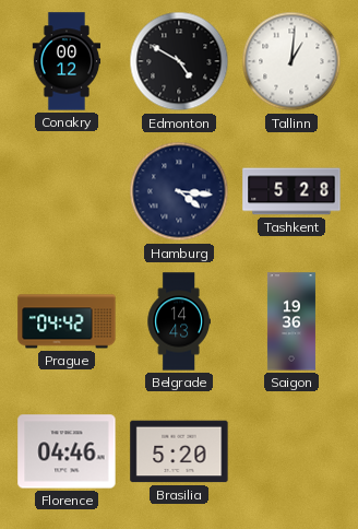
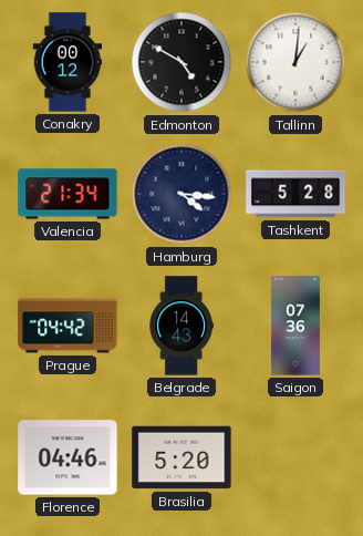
Valencia: none -> 21:34
Saigon: 19:36 -> 07:36
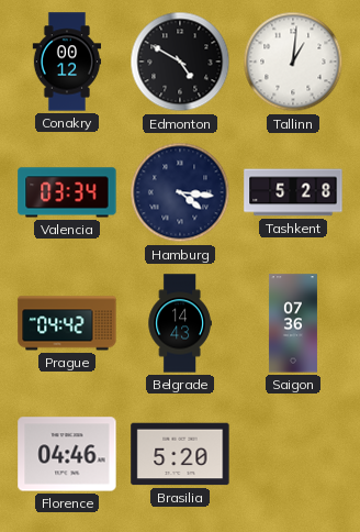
Valencia: 21:34 -> 03:34
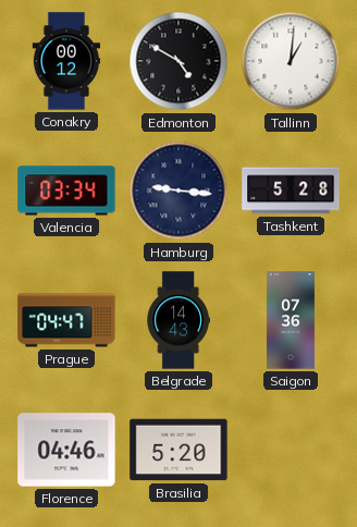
Hamburg: 4:16 -> 9:16
Prague: 04:42 -> 04:47
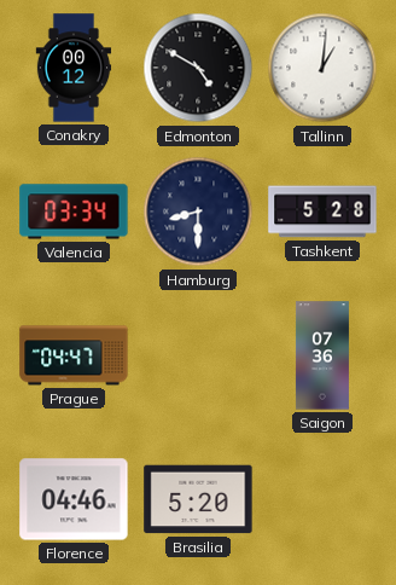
Hamburg: 9:16 -> 8:30
Belgrade: 14:43 -> none
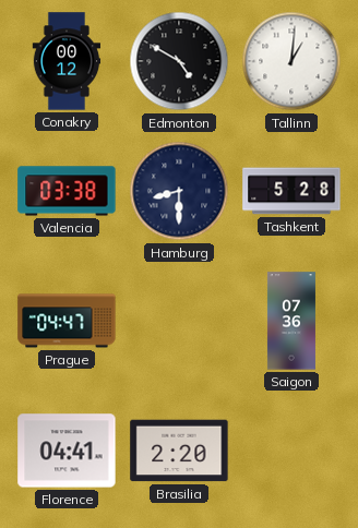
Valencia: 03:34 -> 03:38
Florence: 04:46 -> 04:41
Brasilia: 5:20 -> 2:20
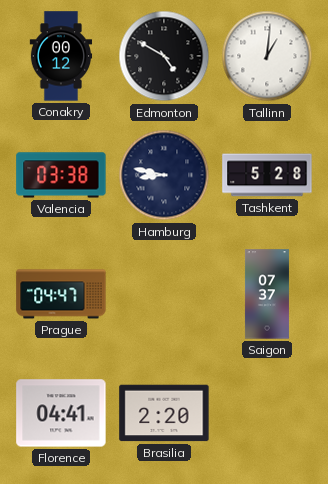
Hamburg: 8:30 -> 8:47
Saigon: 07:36 -> 07:37
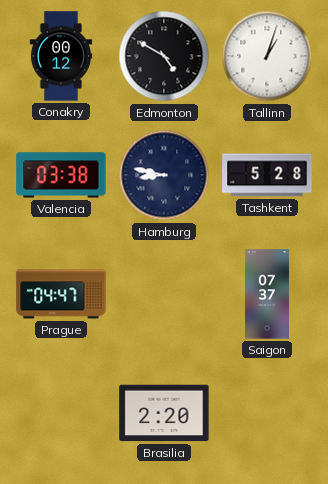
Tallinn: 1:01 -> 1:03
Florence: 04:41 -> none
